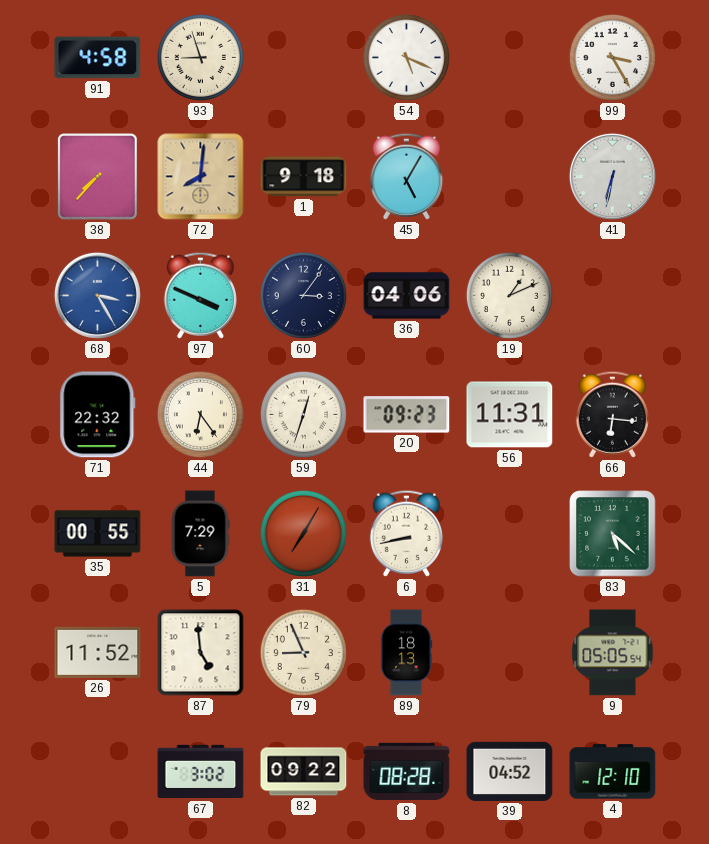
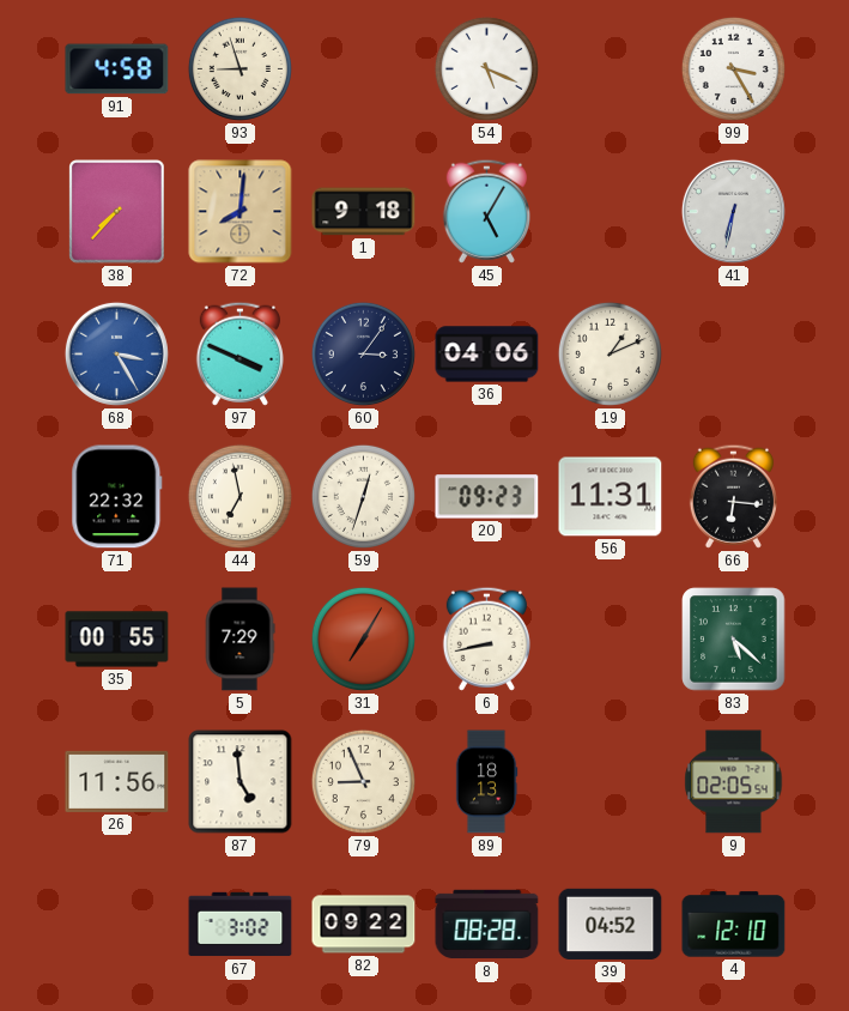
44: 6:24 -> 6:58
26: 11:52 -> 11:56
9: 05:05 -> 02:05
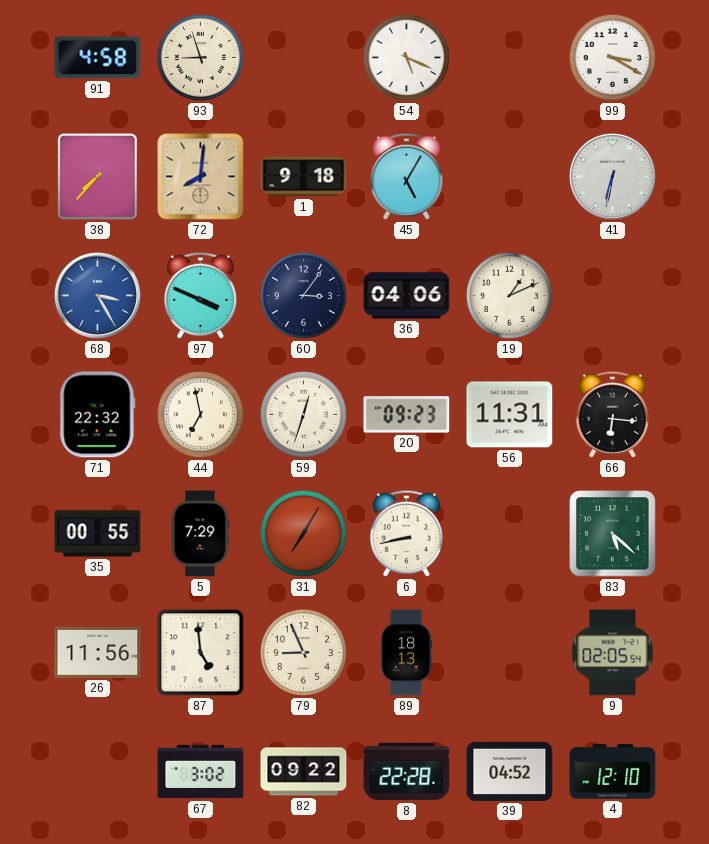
99: 3:25 -> 3:20
8: 08:28 -> 22:28
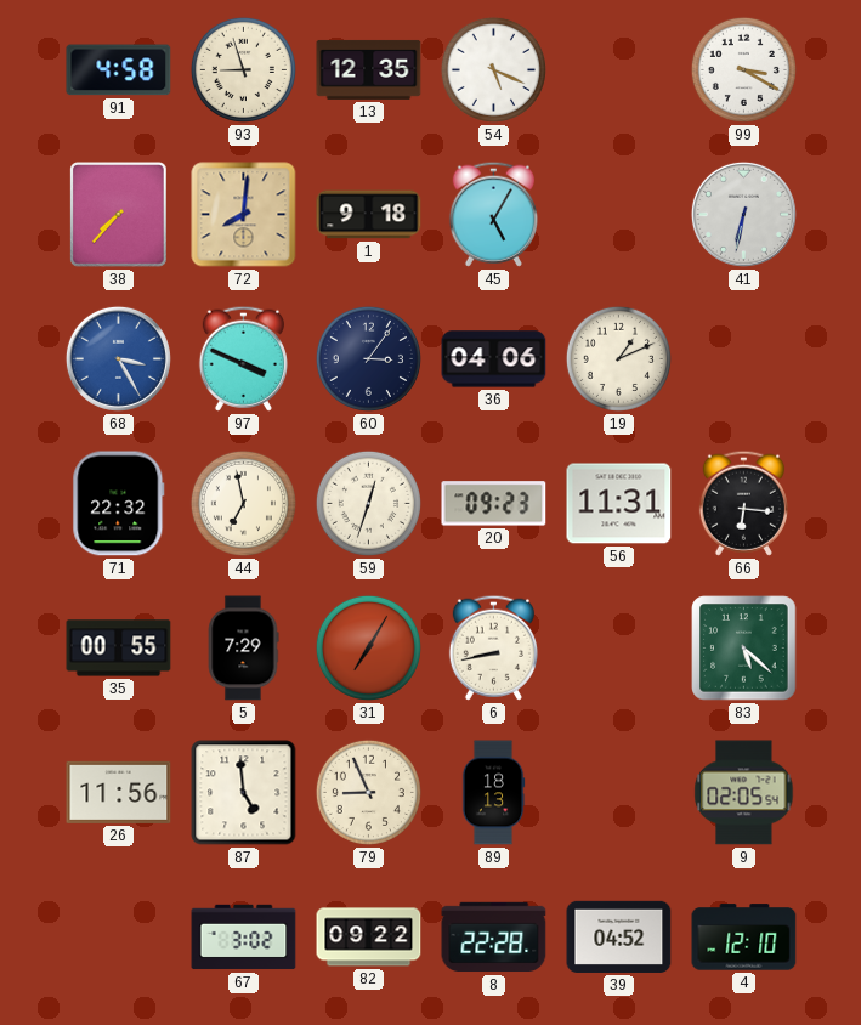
13: none -> 12:35
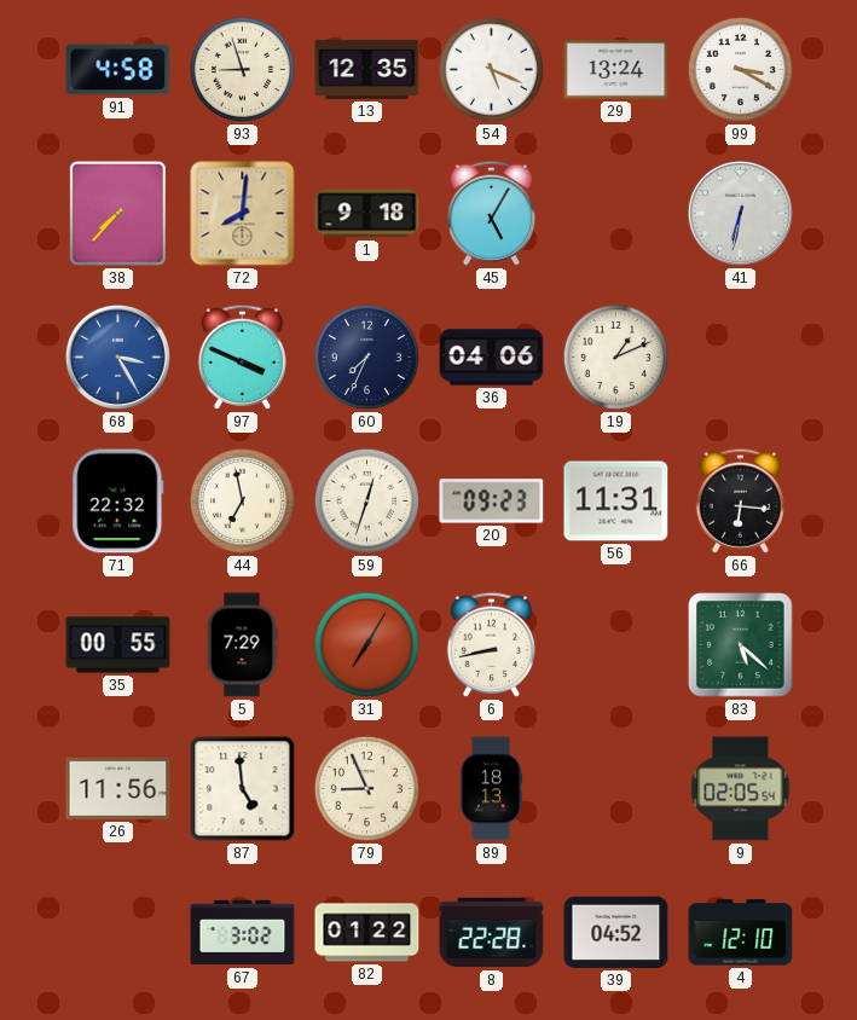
29: none -> 13:24
60: 3:06 -> 7:34
82: 09:22 -> 01:22
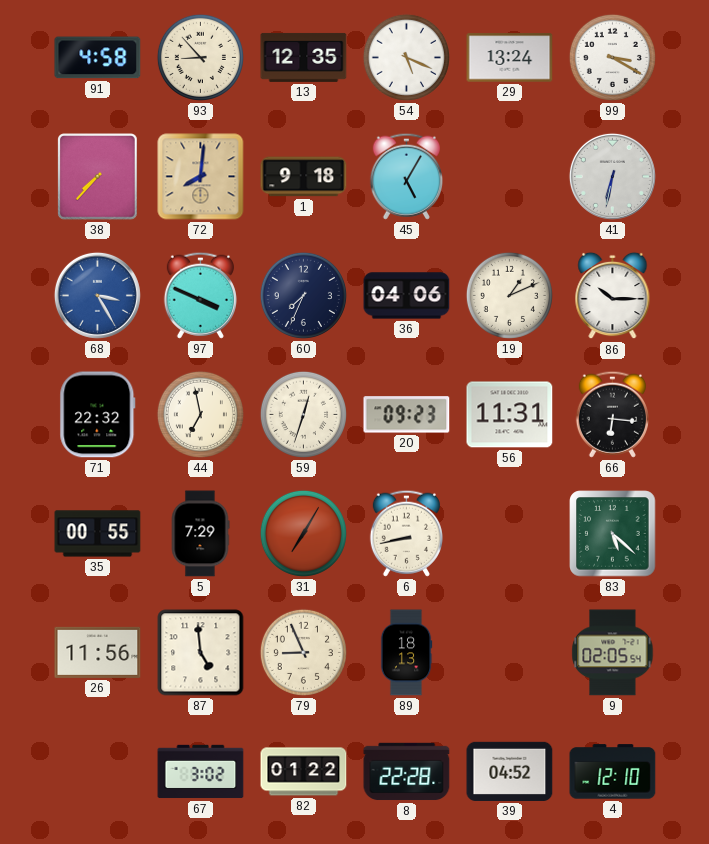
93: 8:57 -> 8:53
86: none -> 10:15
